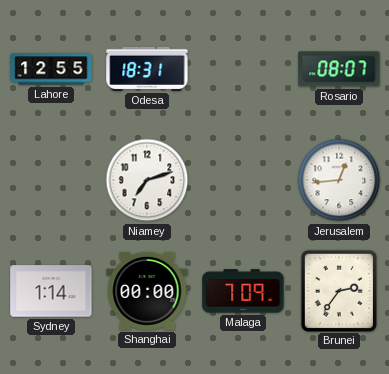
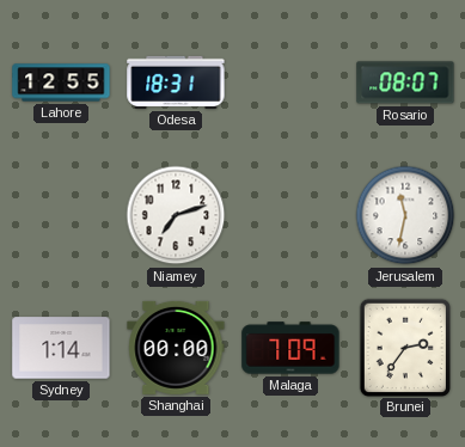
Jerusalem: 12:44 -> 11:32
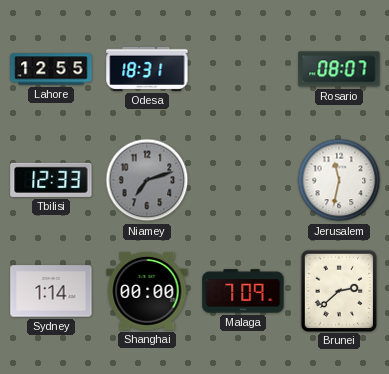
Tbilisi: none -> 12:33
Niamey dial: white -> grey
Brunei: 2:36 -> 2:38
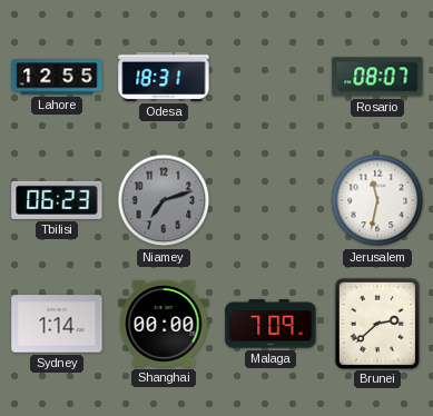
Tbilisi: 12:33 -> 06:23
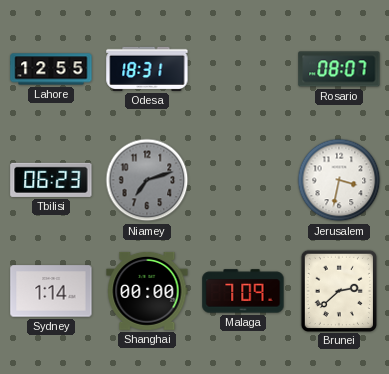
Jerusalem: 11:32 -> 3:32
